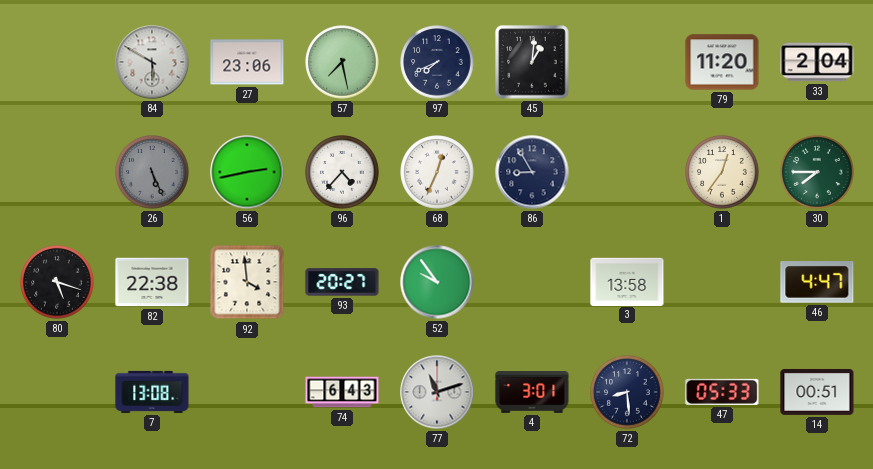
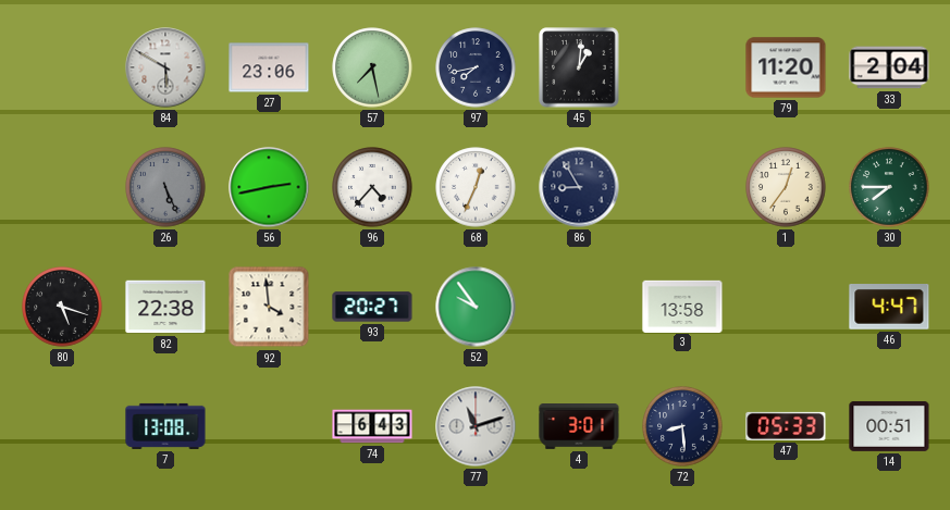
97: 7:41 -> 7:43
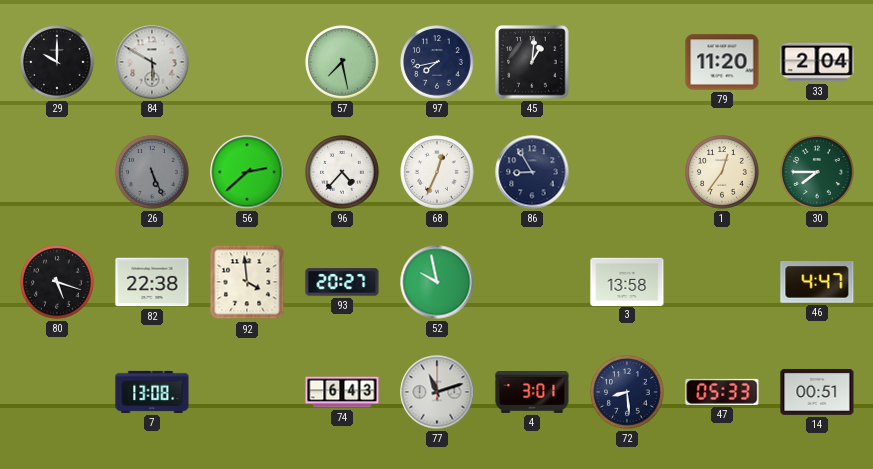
29: none -> 10:00
27: 23:06 -> none
56: 2:43 -> 2:38
52: 9:54 -> 9:58
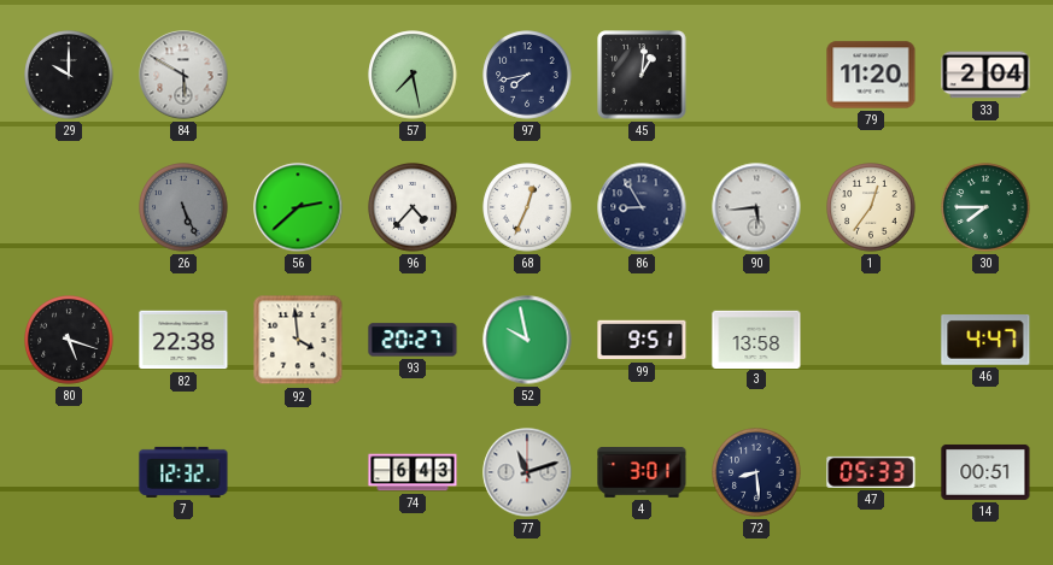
90: none -> 5:44
99: none -> 9:51
7: 13:08 -> 12:32
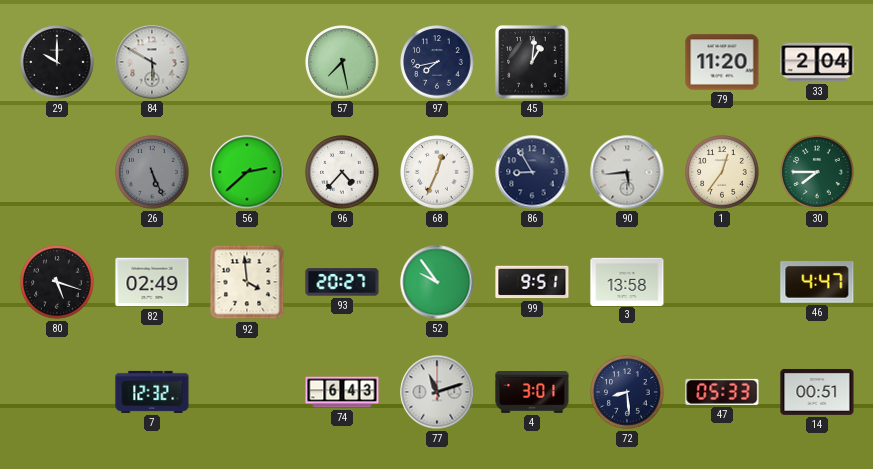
82: 22:38 -> 02:49
52: 9:58 -> 9:54
